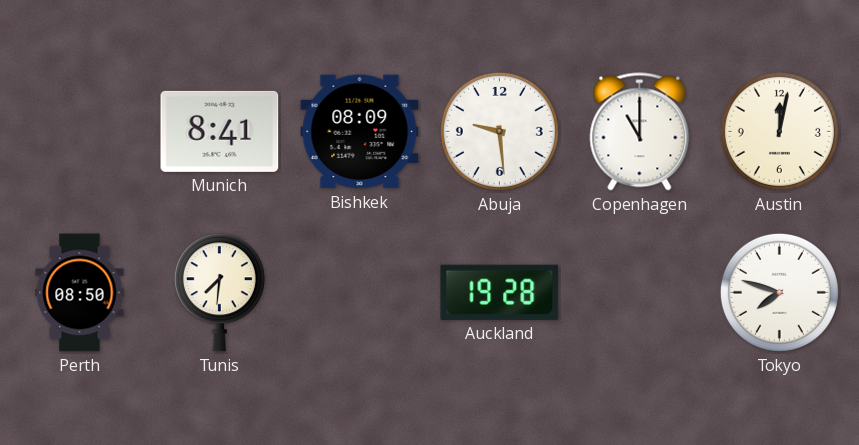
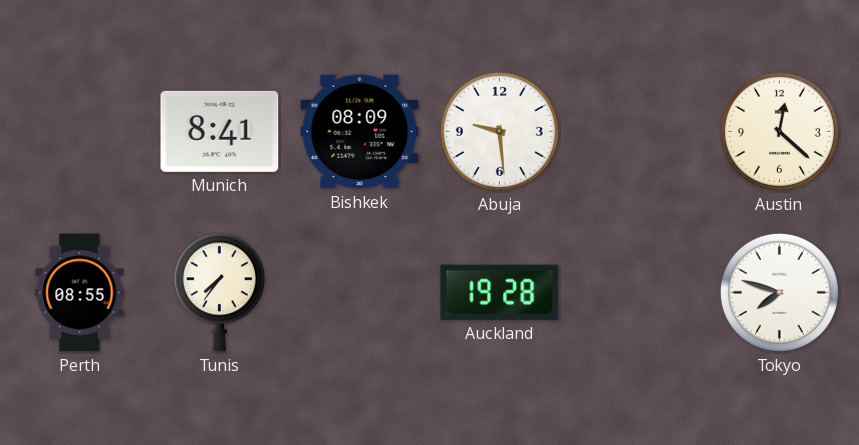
Copenhagen: 11:00 -> none
Austin: 12:02 -> 12:22
Perth: 08:50 -> 08:55
Tunis: 7:31 -> 7:36
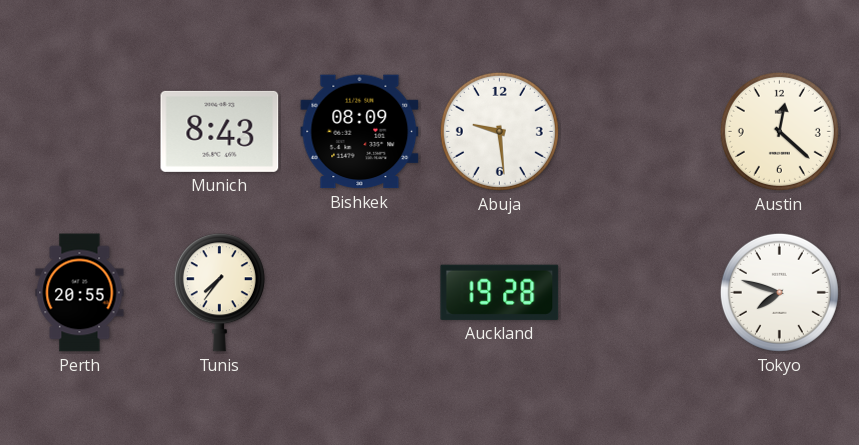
Munich: 8:41 -> 8:43
Perth: 08:55 -> 20:55
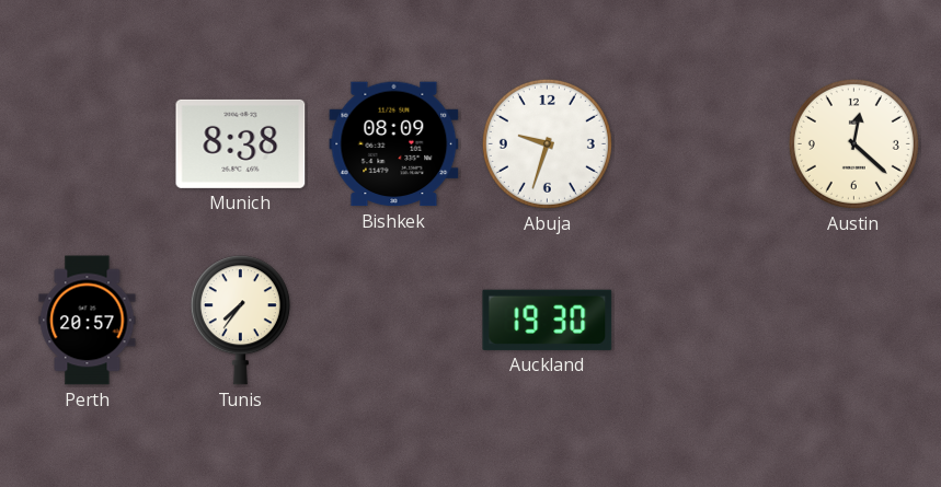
Munich: 8:43 -> 8:38
Abuja: 9:29 -> 9:33
Perth: 20:55 -> 20:57
Auckland: 19:28 -> 19:30
Tokyo: 7:48 -> none
